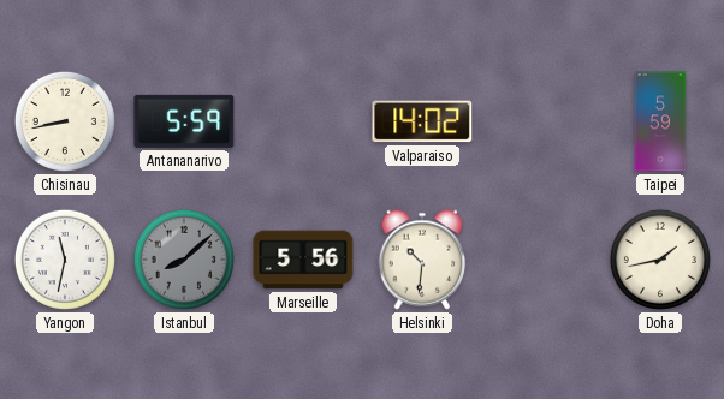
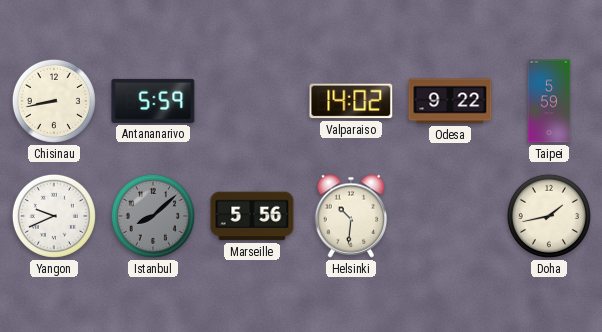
Odesa: none -> 9:22
Yangon: 11:32 -> 9:41
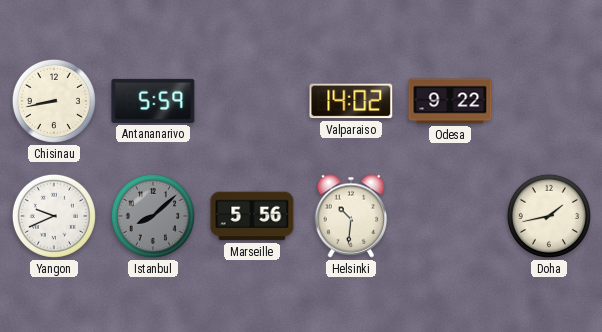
Taipei: 5:59 -> none
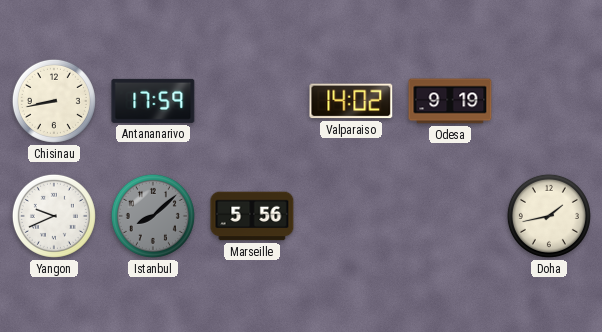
Antananarivo: 5:59 -> 17:59
Odesa: 9:22 -> 9:19
Helsinki: 10:31 -> none
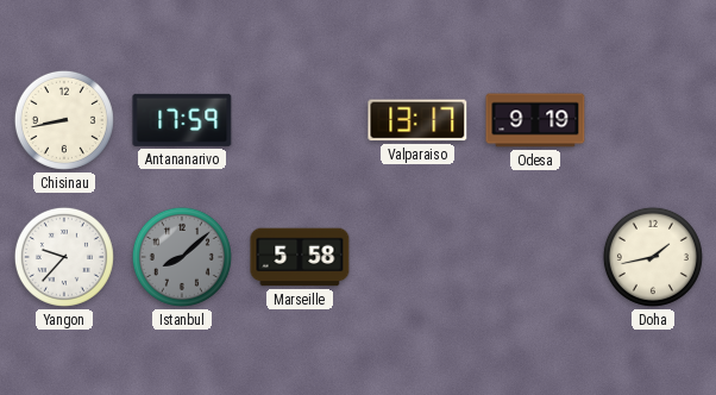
Valparaiso: 14:02 -> 13:17
Yangon: 9:41 -> 9:37
Marseille: 5:56 -> 5:58
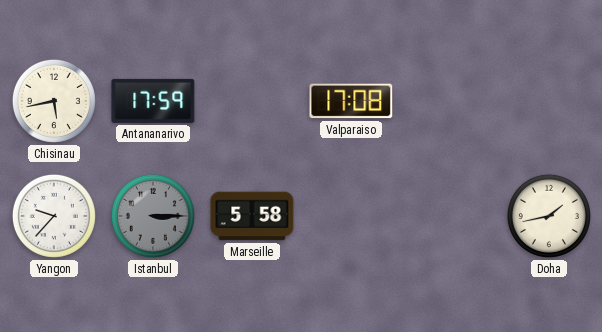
Chisinau: 8:43 -> 5:43
Valparaiso: 13:17 -> 17:08
Odesa: 9:19 -> none
Istanbul: 8:08 -> 3:15
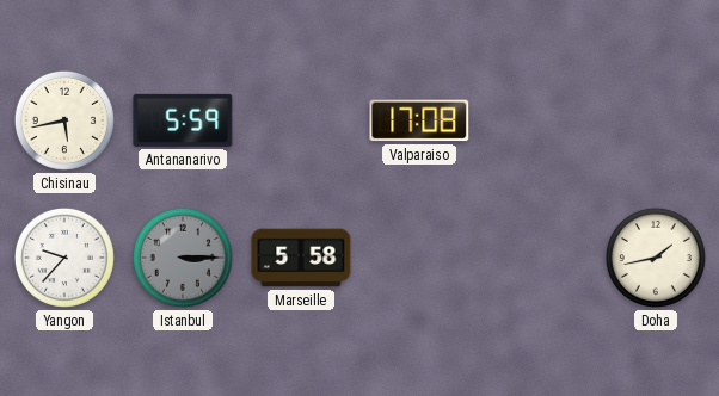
Antananarivo: 17:59 -> 5:59
